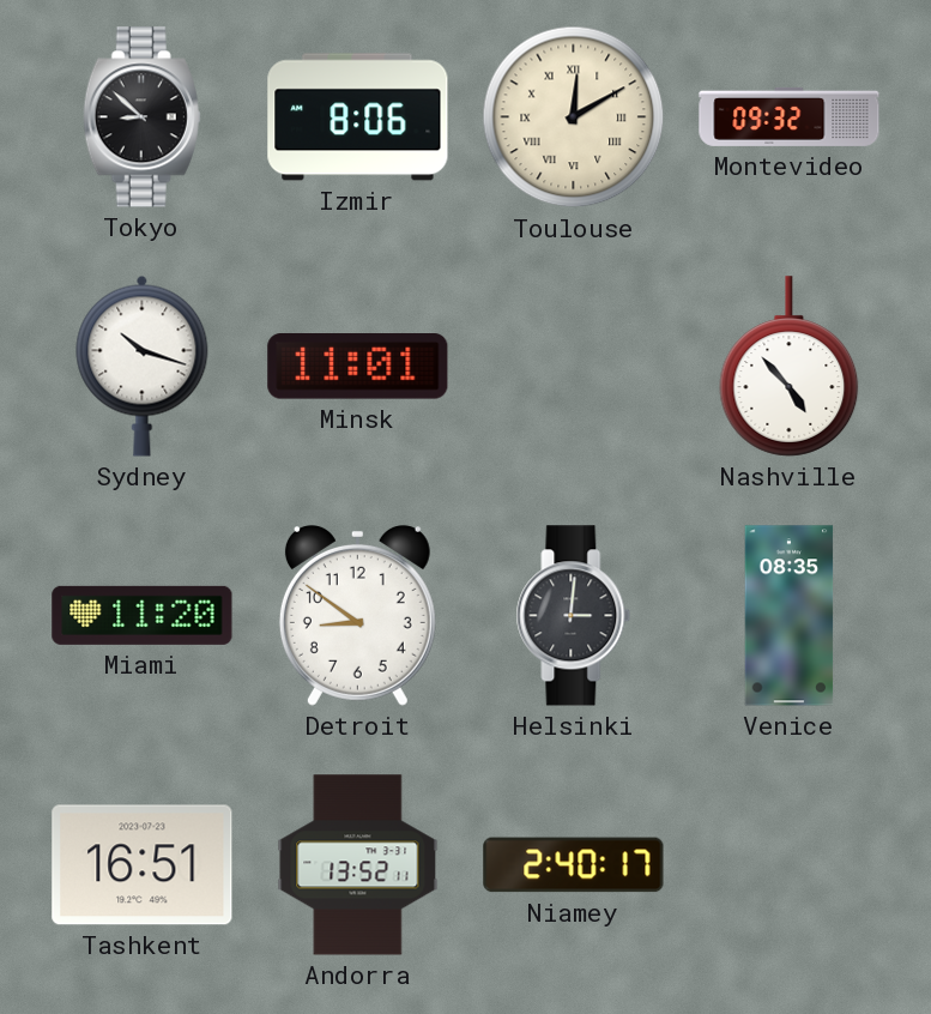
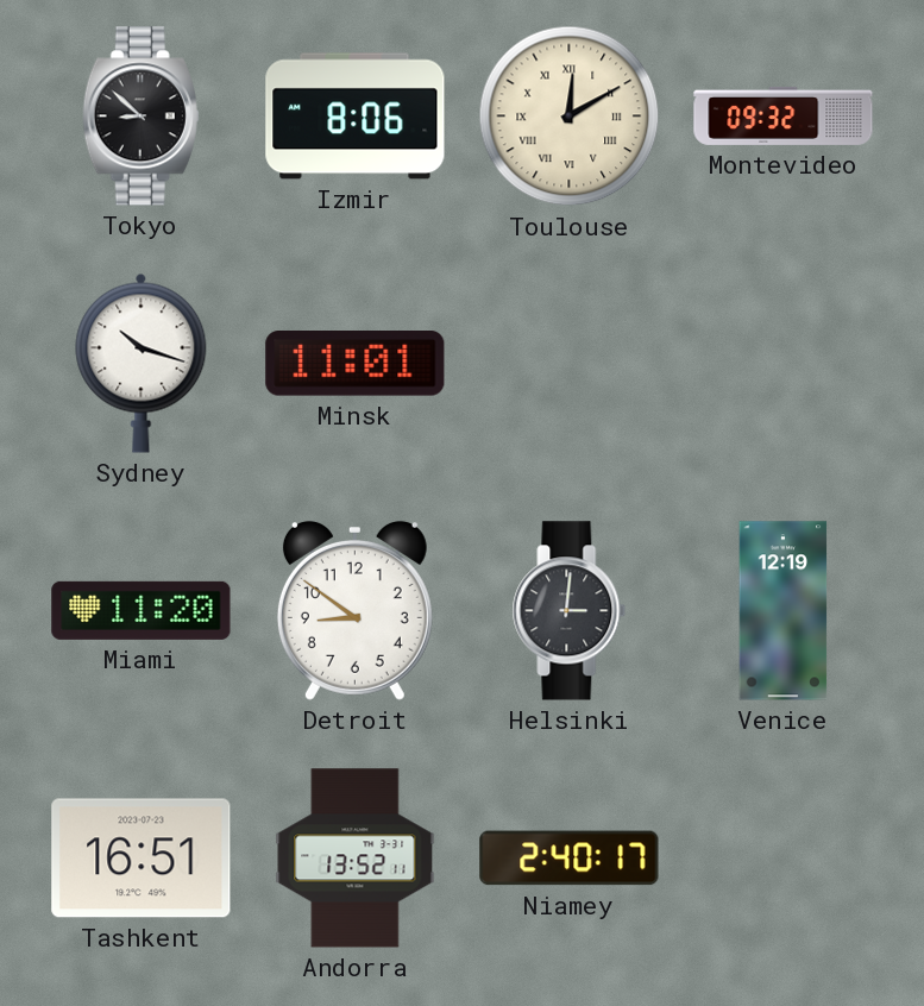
Nashville: 4:53 -> none
Venice: 08:35 -> 12:19
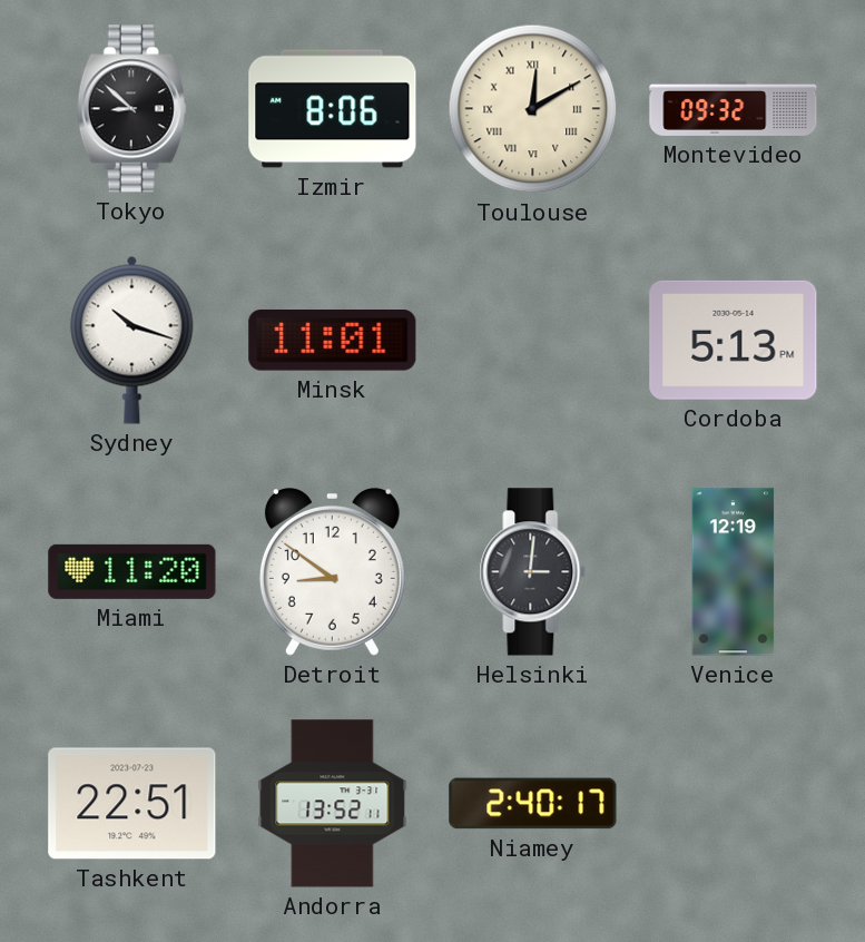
Cordoba: none -> 5:13
Tashkent: 16:51 -> 22:51
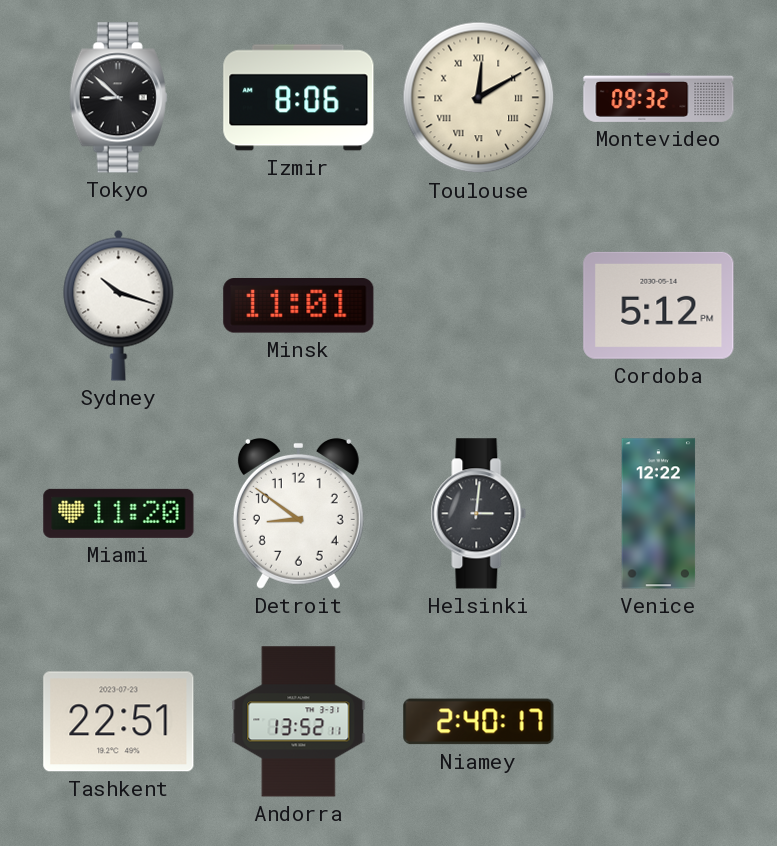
Cordoba: 5:13 -> 5:12
Venice: 12:19 -> 12:22
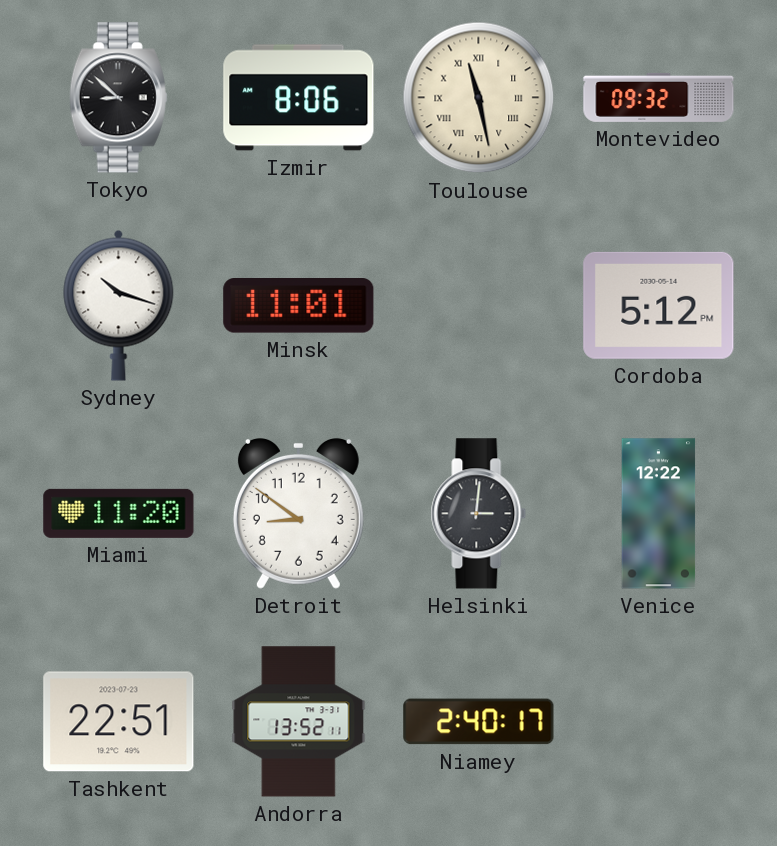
Toulouse: 12:10 -> 11:28
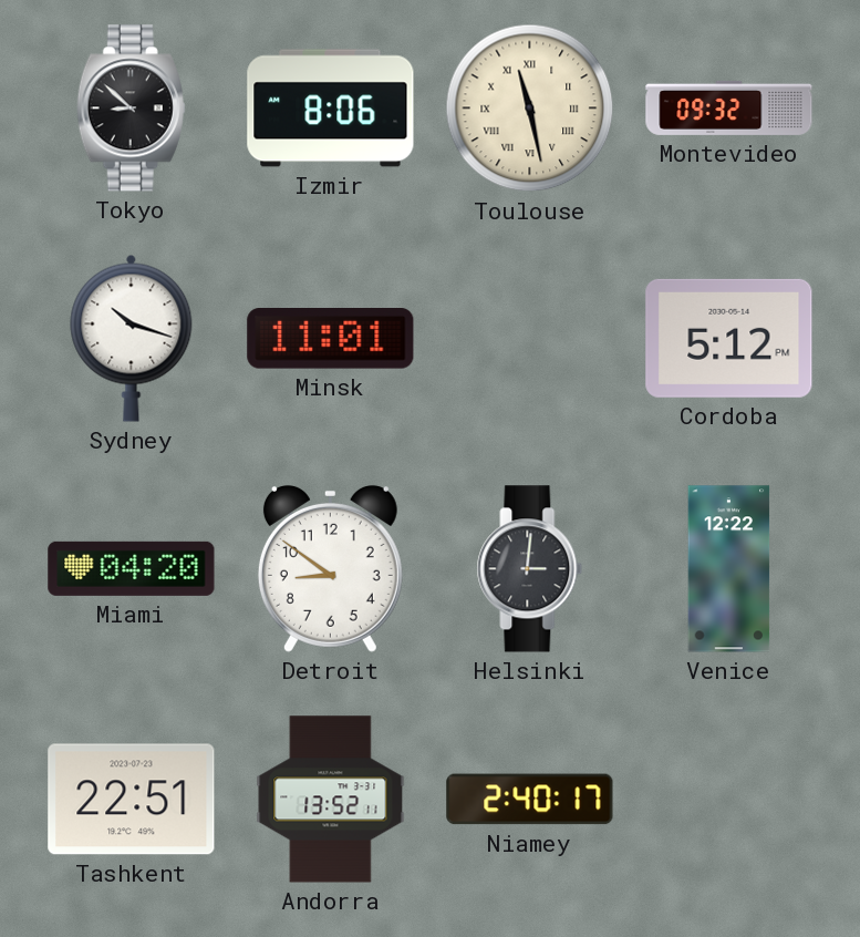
Miami: 11:20 -> 04:20
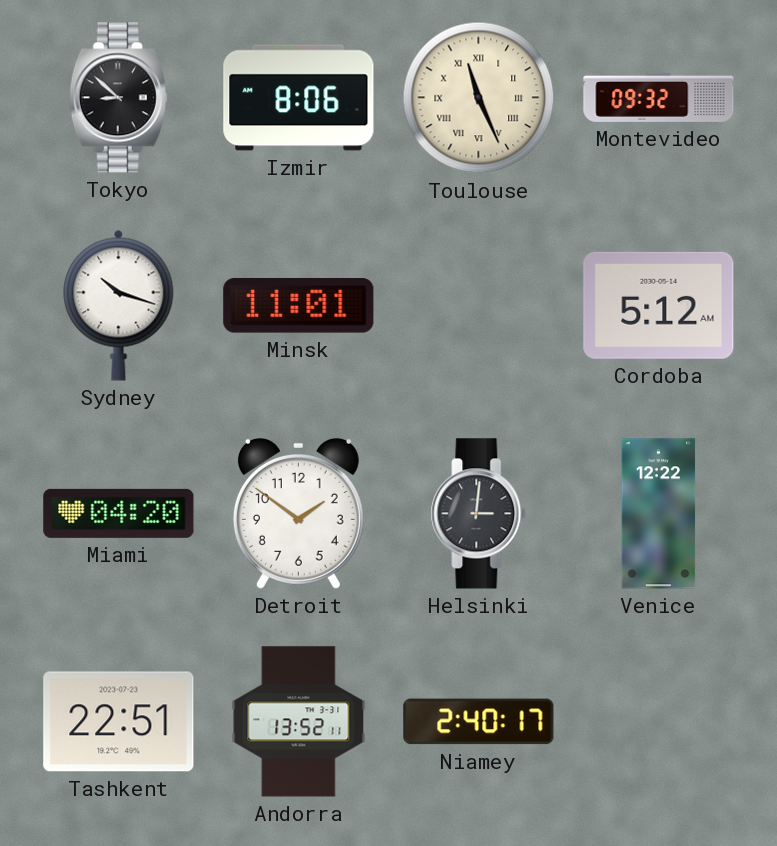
Toulouse: 11:28 -> 11:26
Cordoba: 5:12 PM -> 5:12 AM
Detroit: 8:51 -> 1:51
